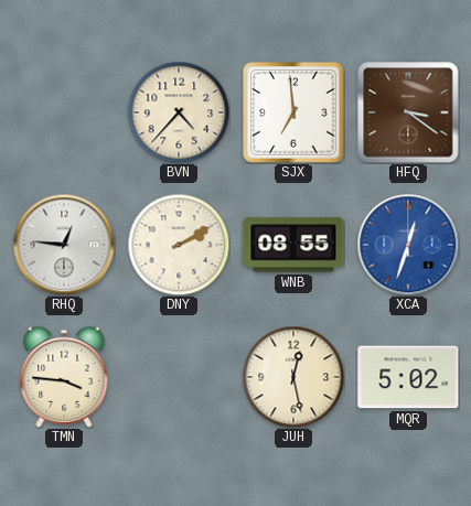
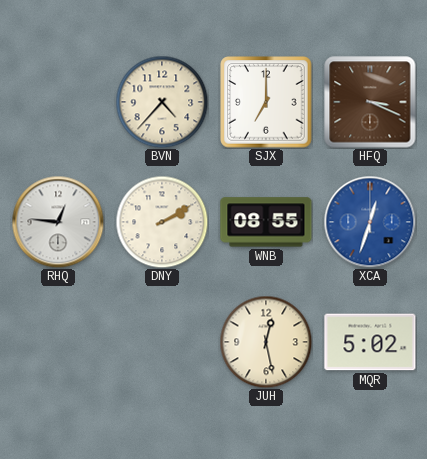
SJX: 6:59 -> 7:00
HFQ: 3:21 -> 3:19
TMN: 3:46 -> none
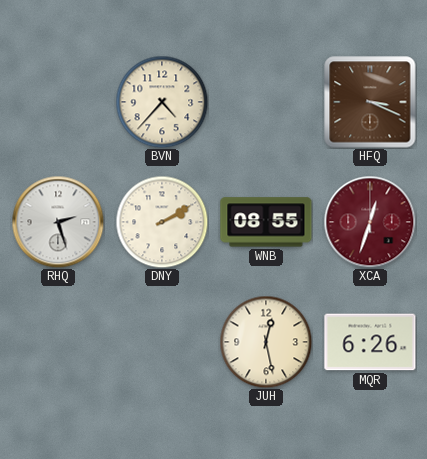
SJX: 7:00 -> none
RHQ: 12:46 -> 2:27
XCA dial: blue -> burgundy
MQR: 5:02 -> 6:26
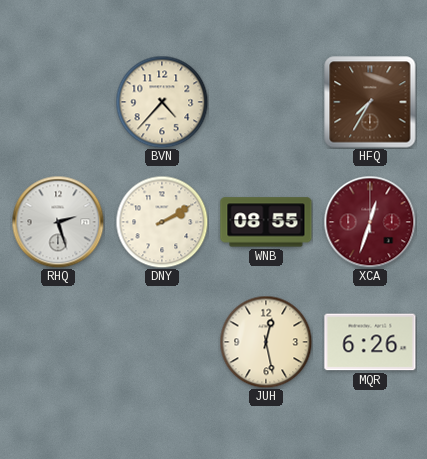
HFQ: 3:19 -> 7:35
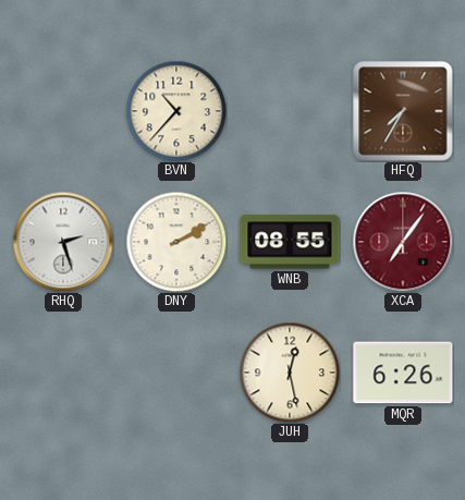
BVN: 4:37 -> 10:37
XCA: 12:33 -> 7:06
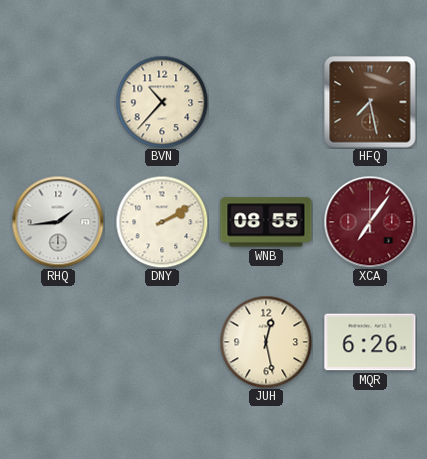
HFQ: 7:35 -> 7:28
RHQ: 2:27 -> 1:44
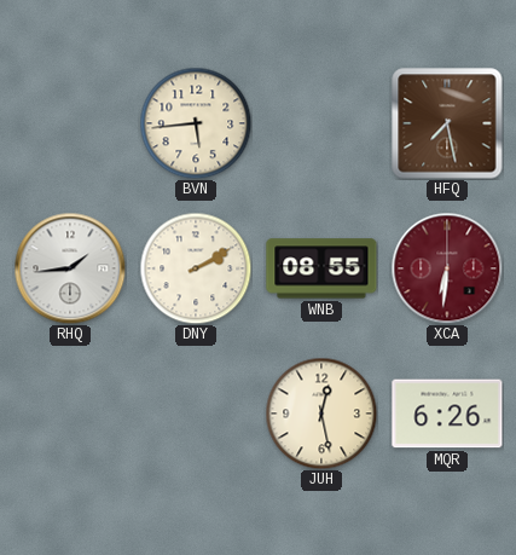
BVN: 10:37 -> 5:44
XCA: 7:06 -> 6:31
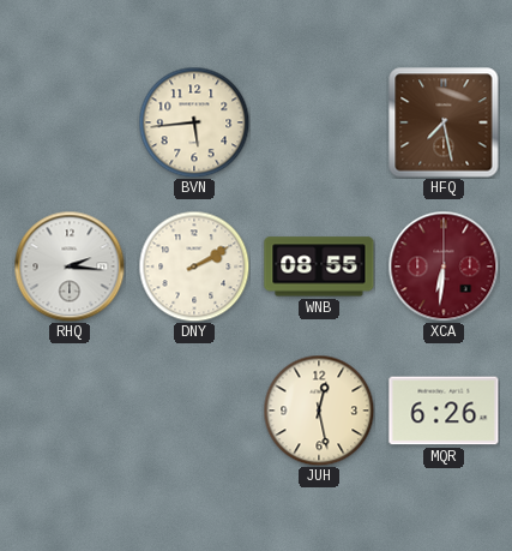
RHQ: 1:44 -> 2:16
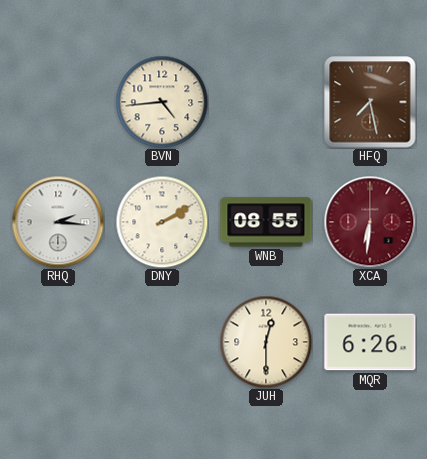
BVN: 5:44 -> 4:44
JUH: 12:28 -> 12:30
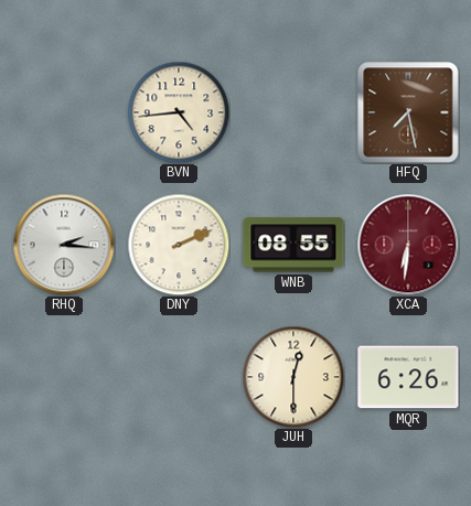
DNY: 2:10 -> 2:11
